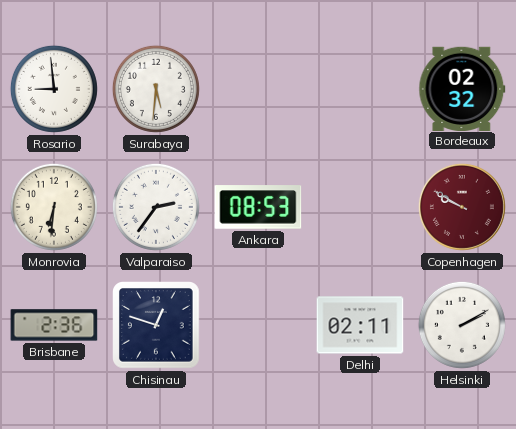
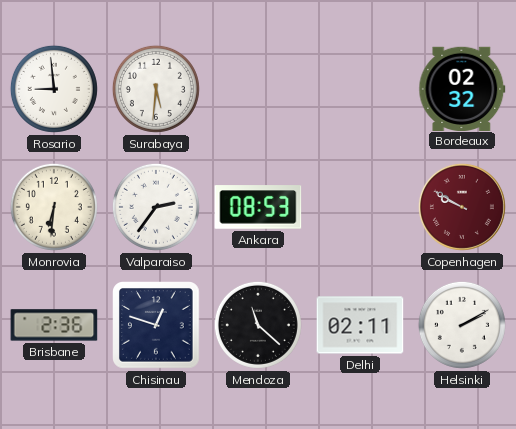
Mendoza: none -> 11:22
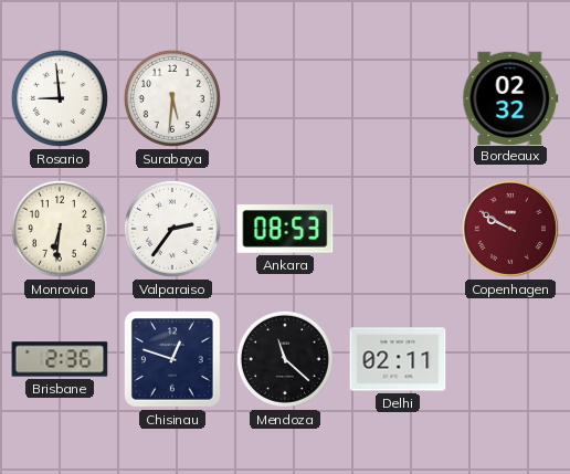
Helsinki: 2:10 -> none
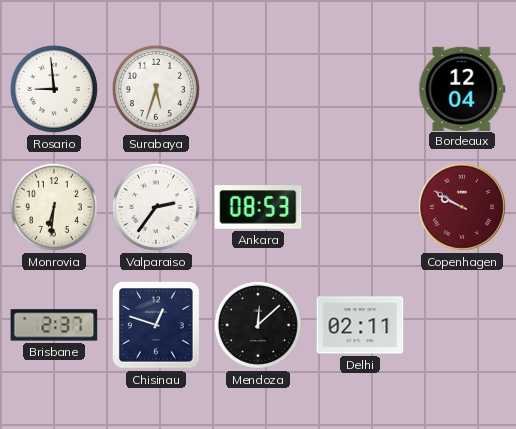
Surabaya: 5:31 -> 5:33
Bordeaux: 02:32 -> 12:04
Brisbane: 2:36 -> 2:37
Mendoza: 11:22 -> 12:08
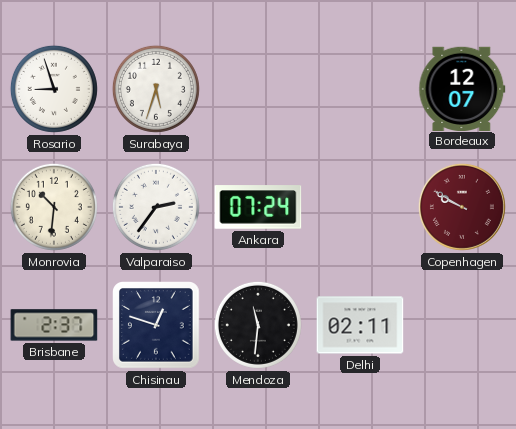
Rosario: 8:59 -> 8:57
Bordeaux: 12:04 -> 12:07
Monrovia: 6:31 -> 10:31
Ankara: 08:53 -> 07:24
Mendoza: 12:08 -> 11:31
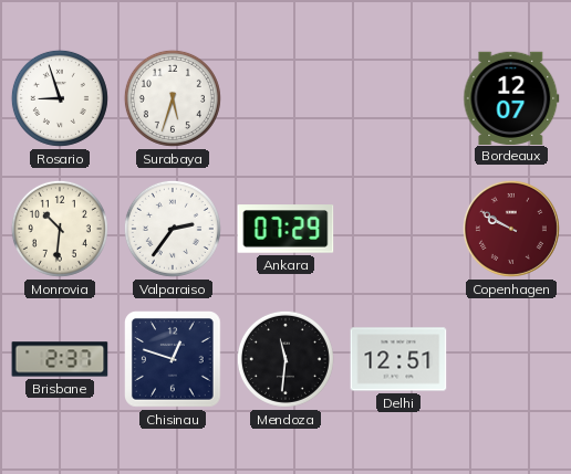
Ankara: 07:24 -> 07:29
Delhi: 02:11 -> 12:51
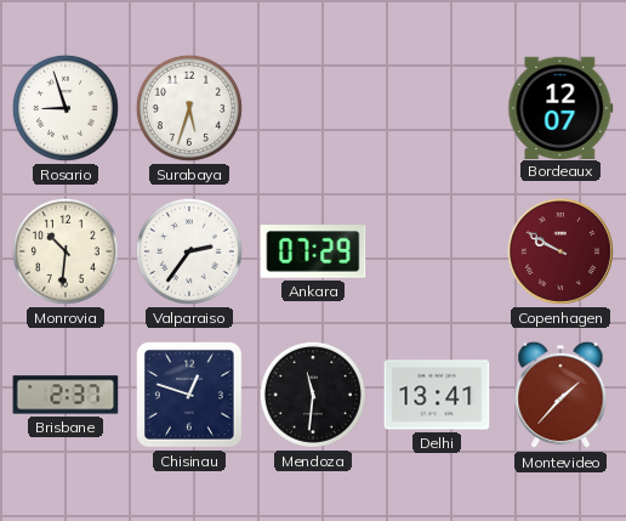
Delhi: 12:51 -> 13:41
Montevideo: none -> 1:37
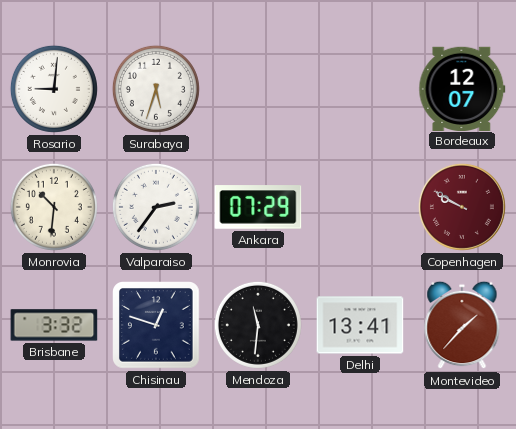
Rosario: 8:57 -> 9:01
Brisbane: 2:37 -> 3:32
